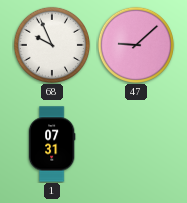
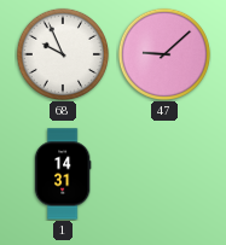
1: 07:31 -> 14:31
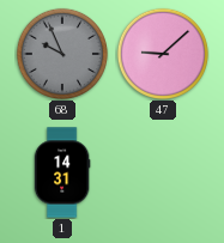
68 dial: white -> grey
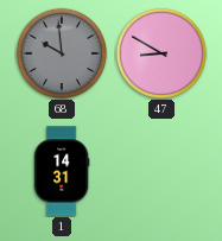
68: 9:56 -> 9:59
47: 9:08 -> 8:50
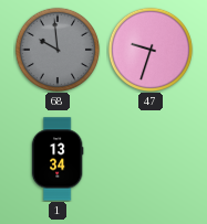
47: 8:50 -> 9:33
1: 14:31 -> 13:34
